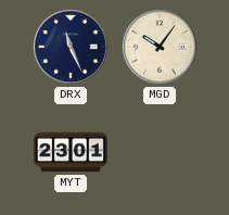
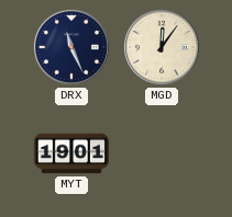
MGD: 10:06 -> 12:06
MYT: 23:01 -> 19:01
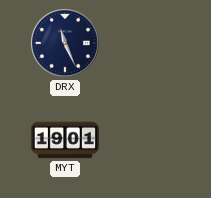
MGD: 12:06 -> none
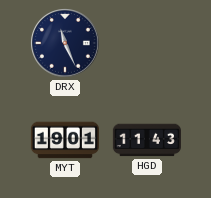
HGD: none -> 11:43
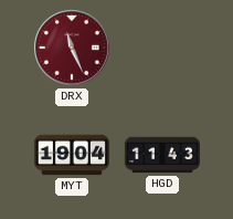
DRX dial: navy -> burgundy
MYT: 19:01 -> 19:04
